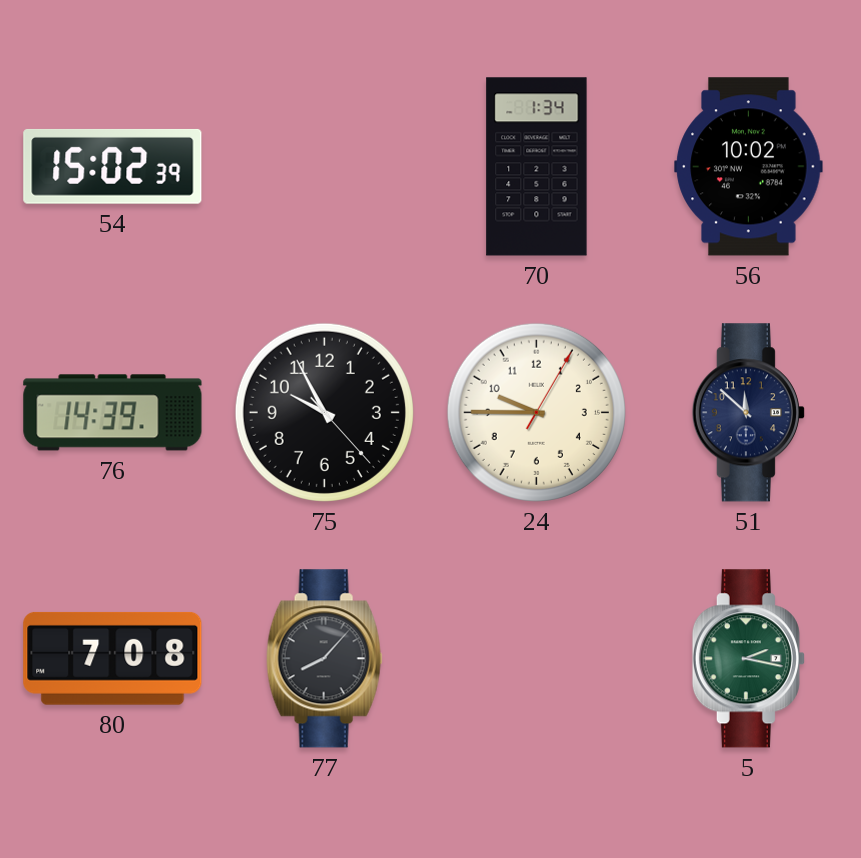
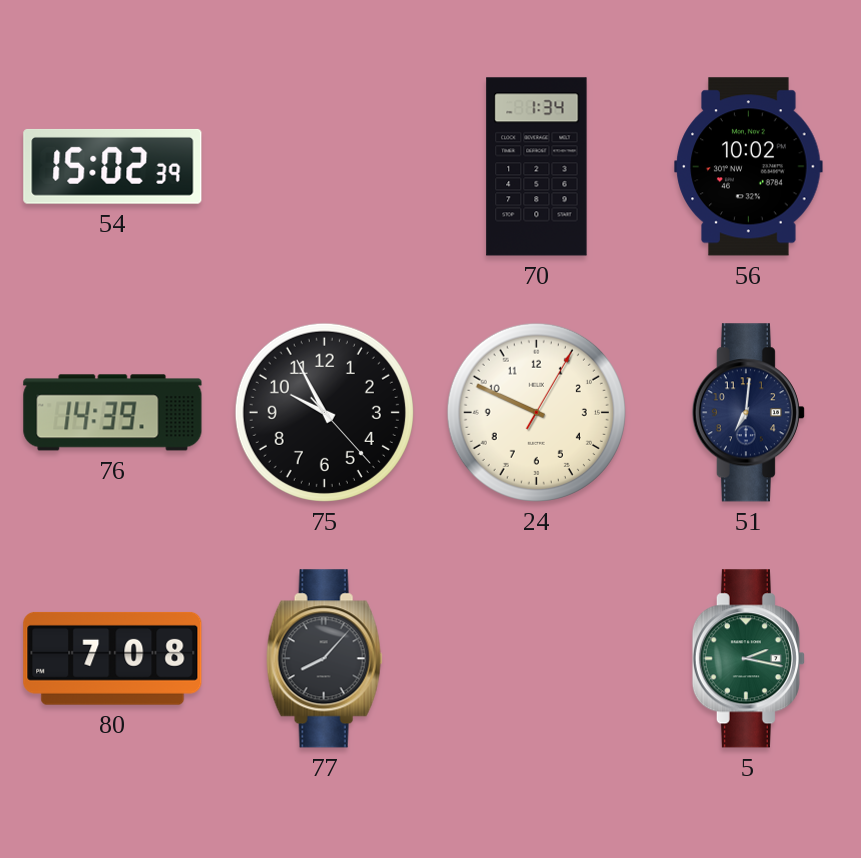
24: 9:45 -> 9:49
51: 11:52 -> 7:01
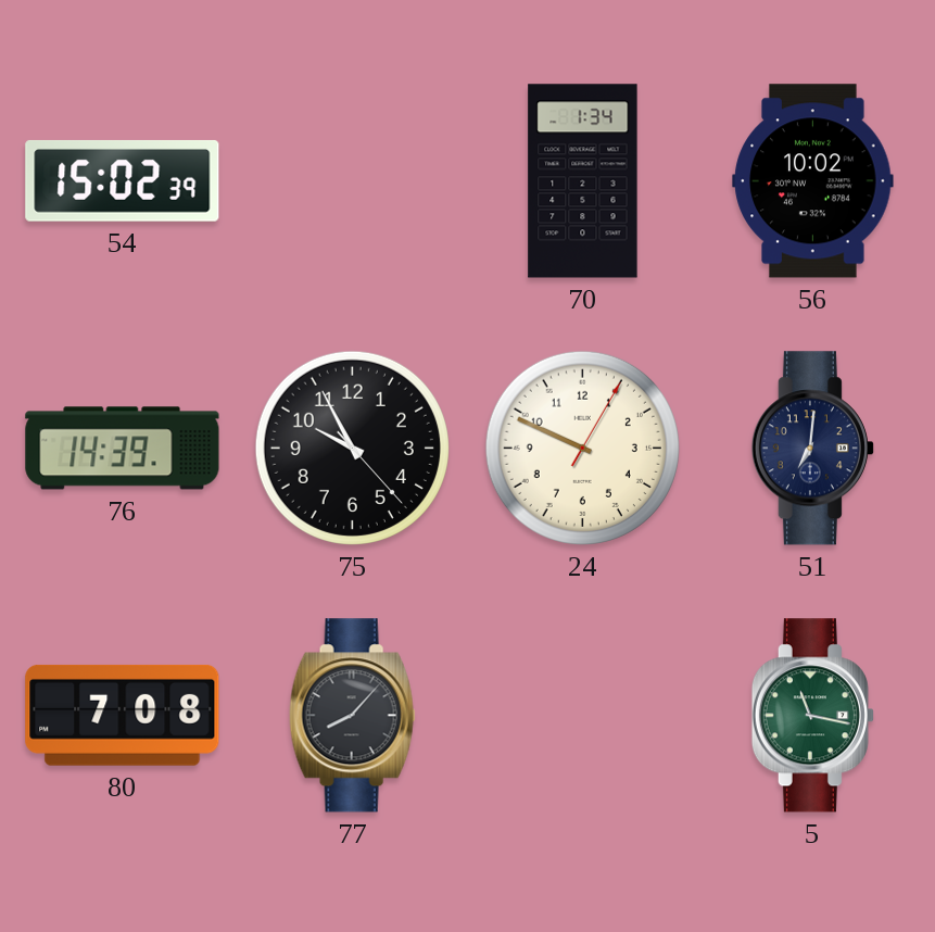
5: 2:17 -> 11:17
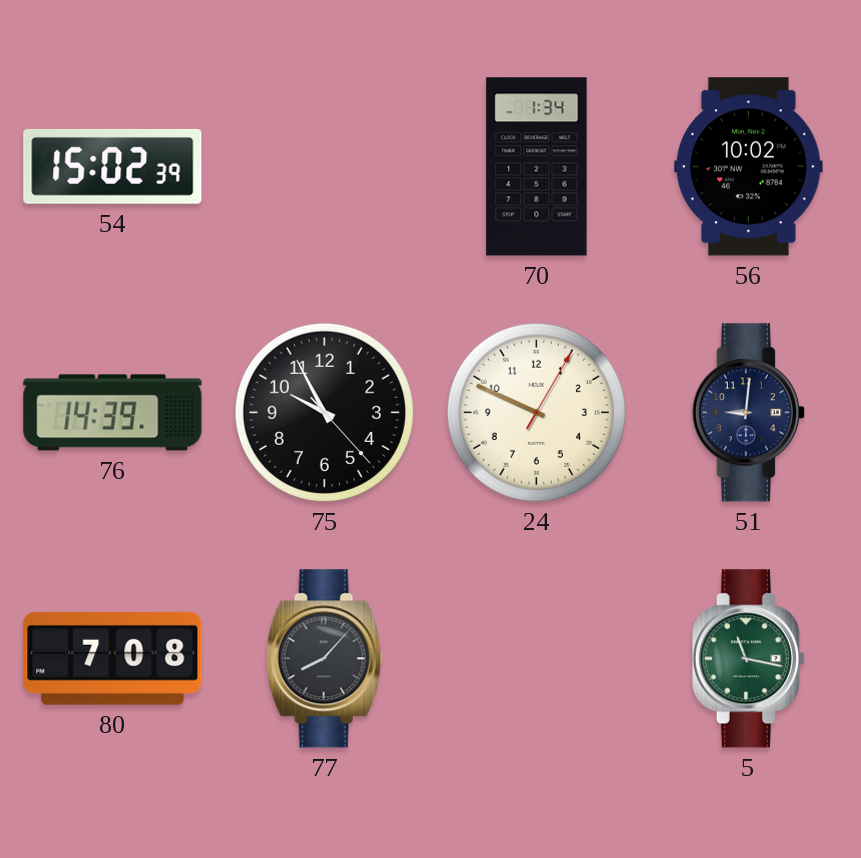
51: 7:01 -> 9:01
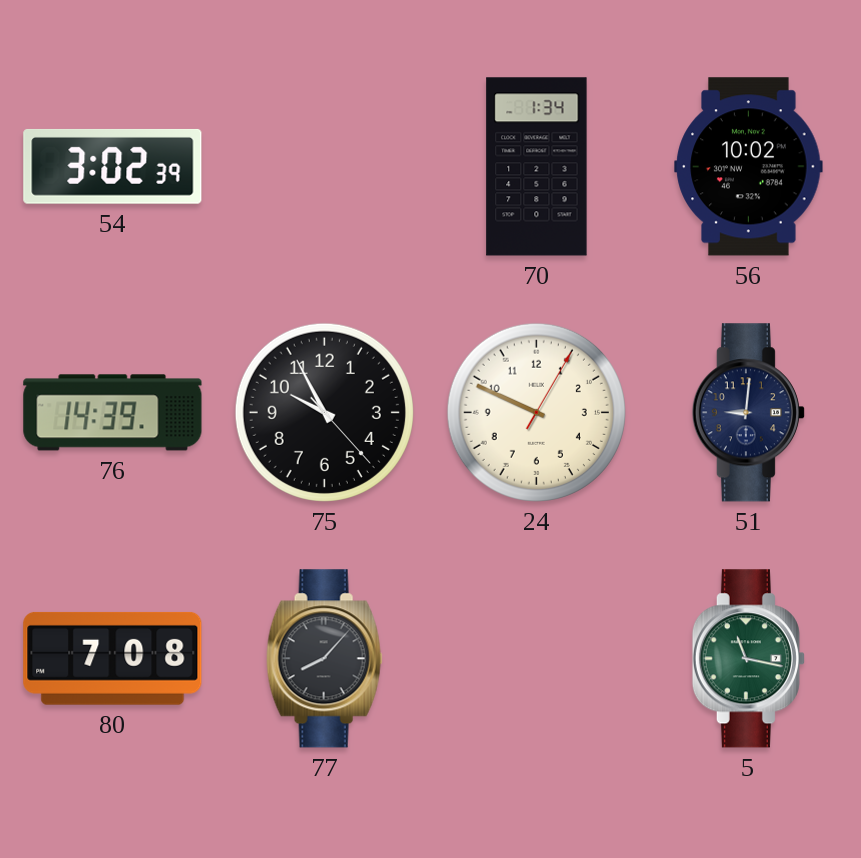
54: 15:02 -> 3:02
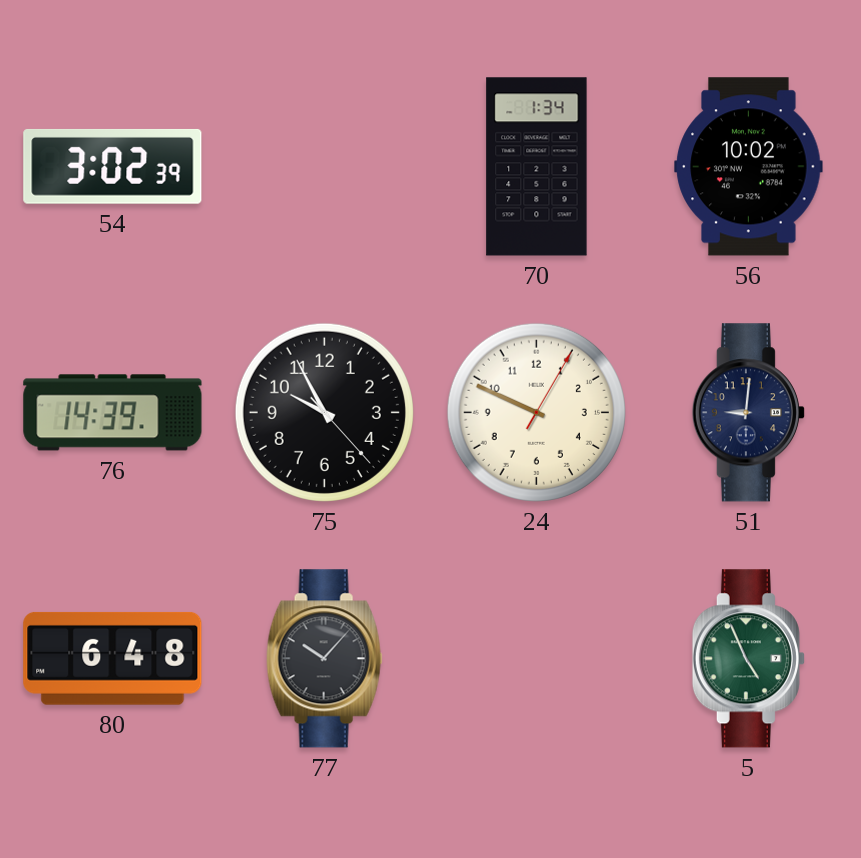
80: 7:08 -> 6:48
77: 8:07 -> 10:07
5: 11:17 -> 4:56
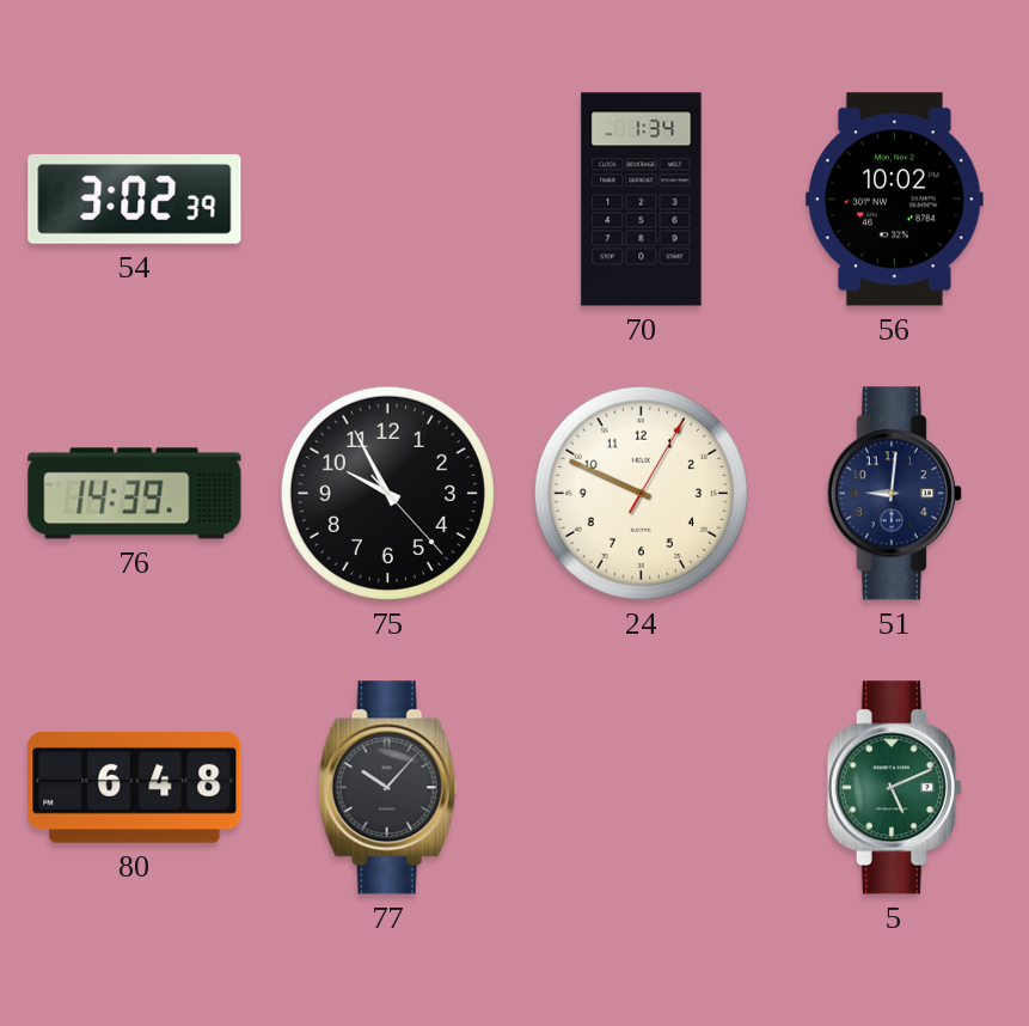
5: 4:56 -> 5:11
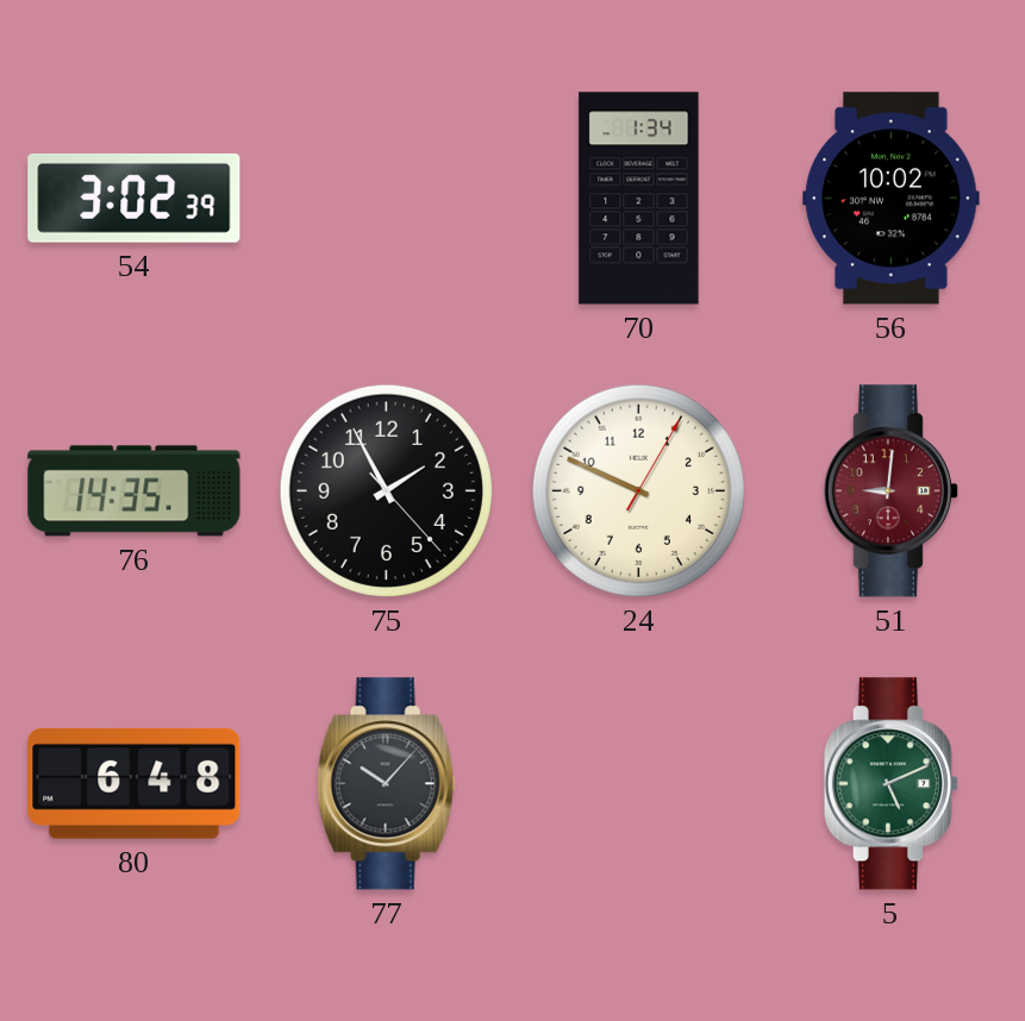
76: 14:39 -> 14:35
75: 9:55 -> 1:55
51 dial: navy -> burgundy
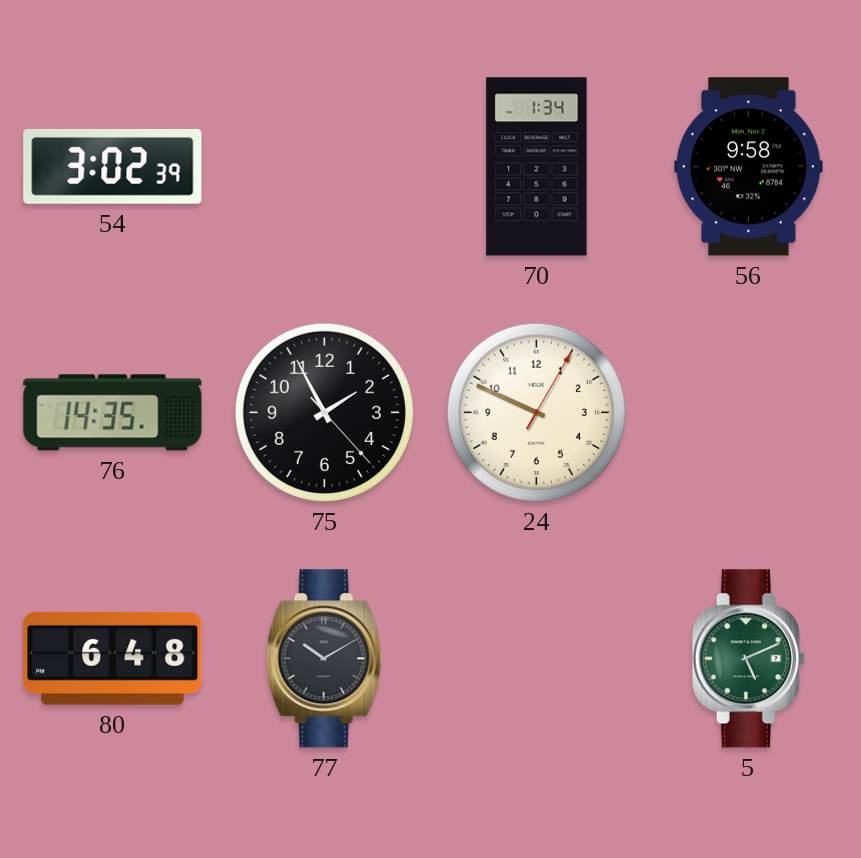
56: 10:02 -> 9:58
51: 9:01 -> none
77: 10:07 -> 10:10
